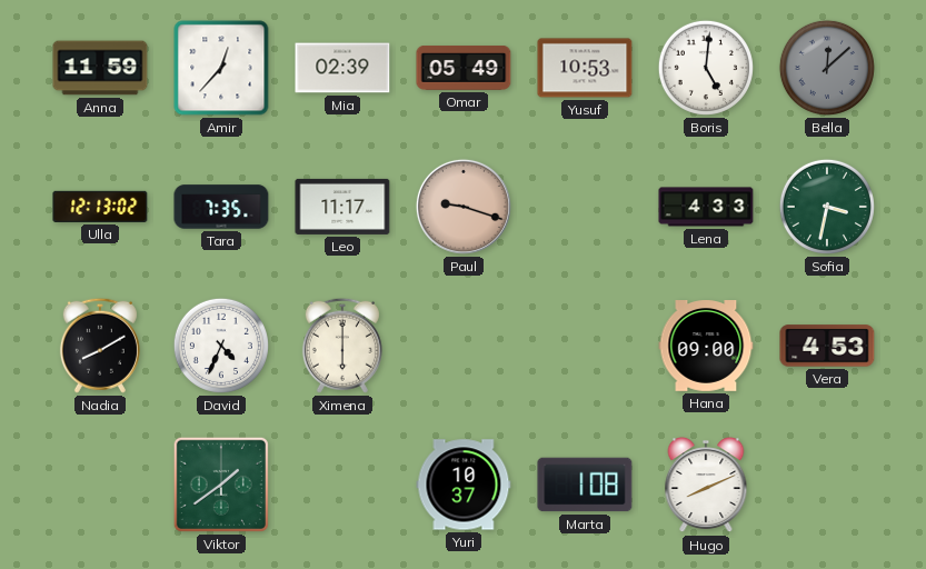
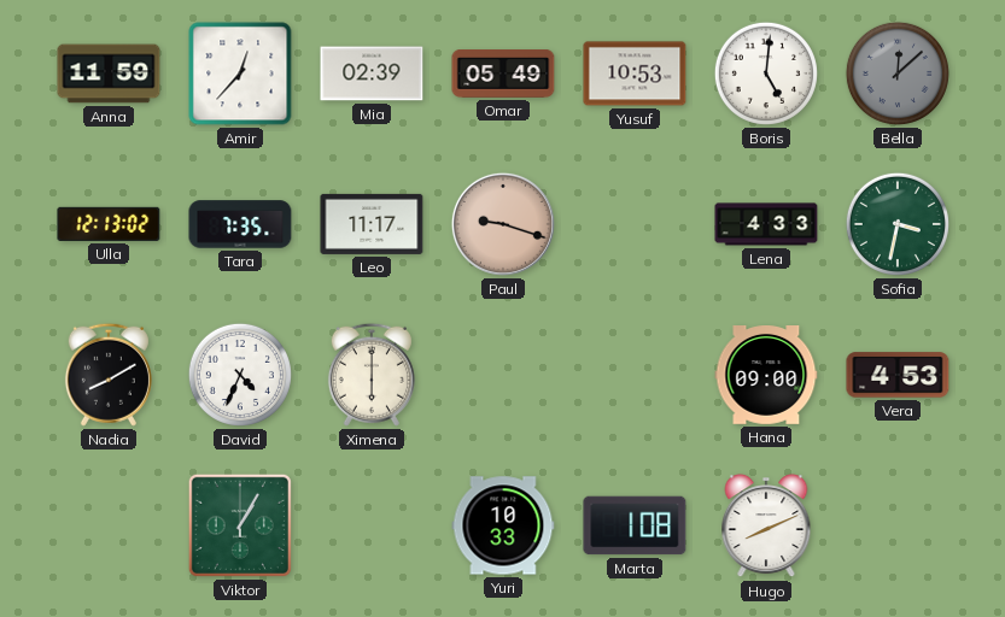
Viktor: 1:39 -> 1:05
Yuri: 10:37 -> 10:33
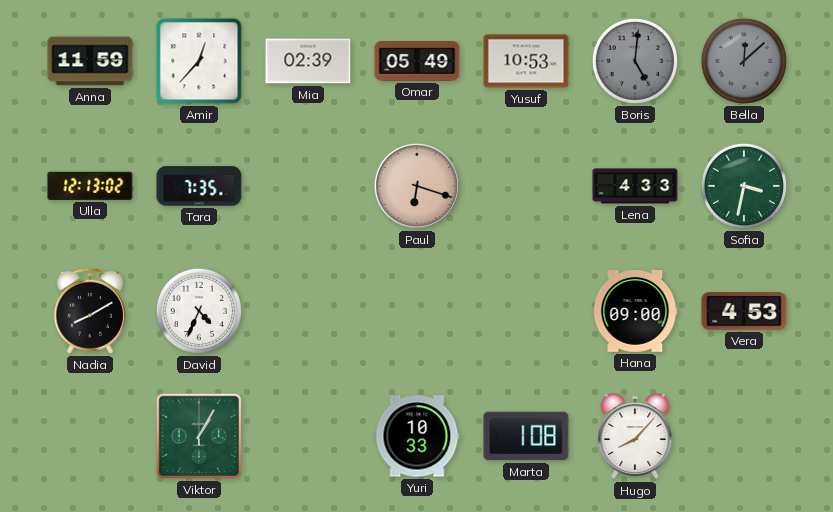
Boris dial: white -> grey
Leo: 11:17 -> none
Paul: 9:18 -> 6:18
Ximena: 6:00 -> none
Hugo: 8:11 -> 8:07
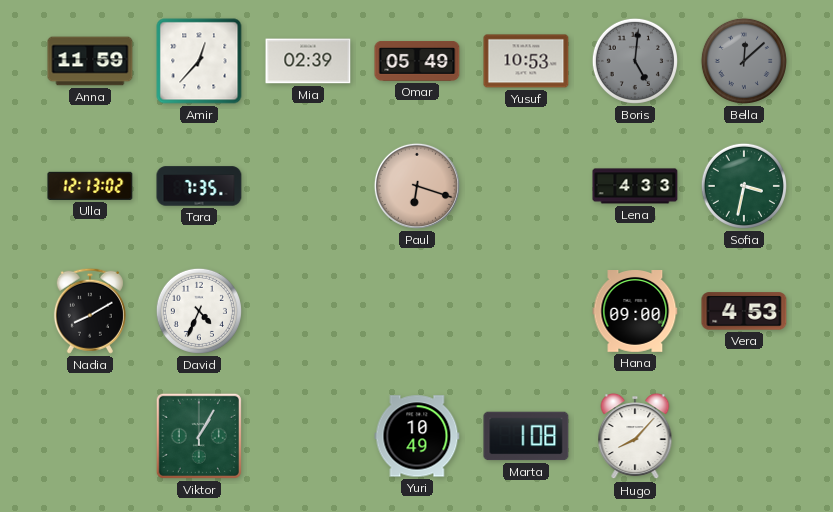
Yuri: 10:33 -> 10:49
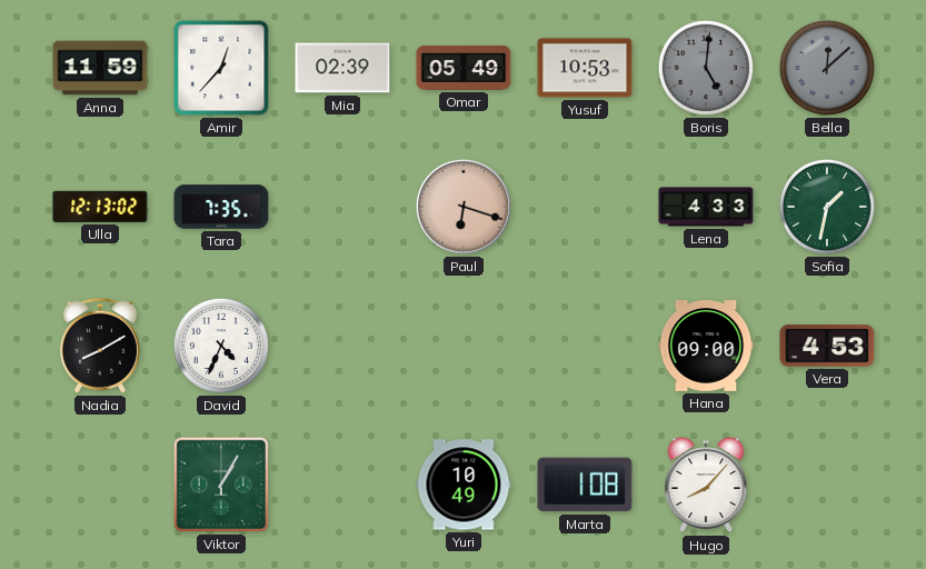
Sofia: 3:32 -> 1:32
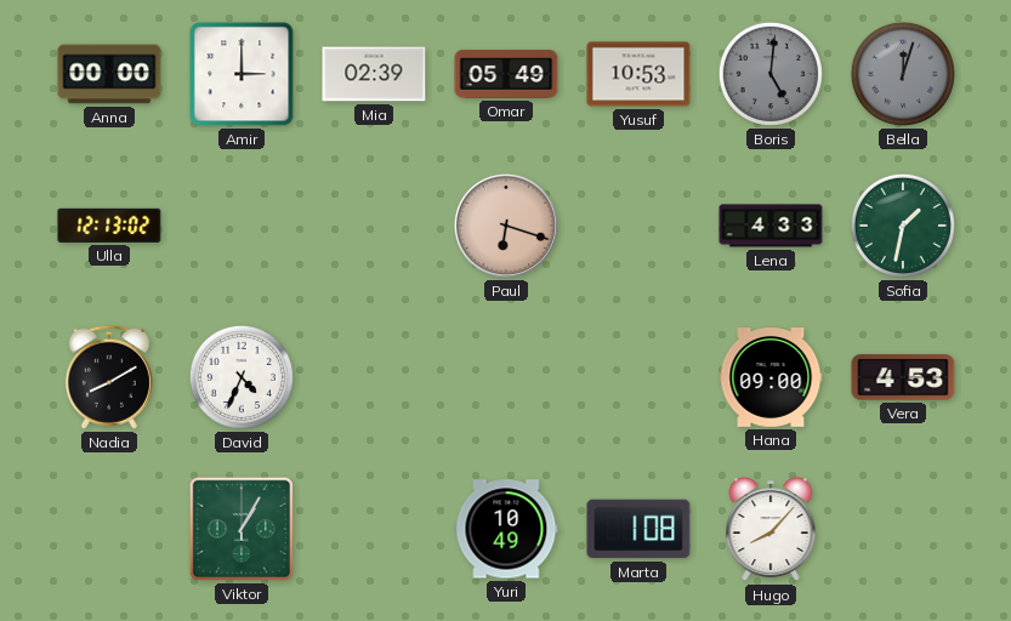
Anna: 11:59 -> 00:00
Amir: 12:37 -> 3:00
Bella: 12:08 -> 12:03
Tara: 7:35 -> none
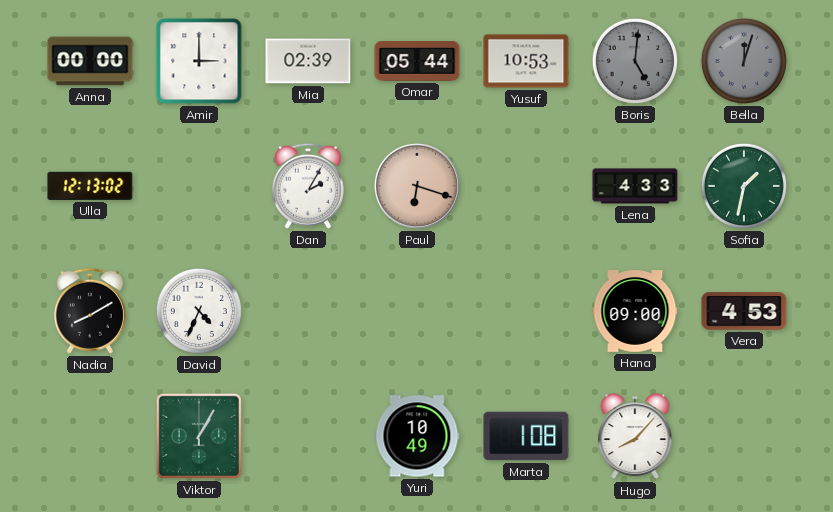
Omar: 05:49 -> 05:44
Dan: none -> 2:05
